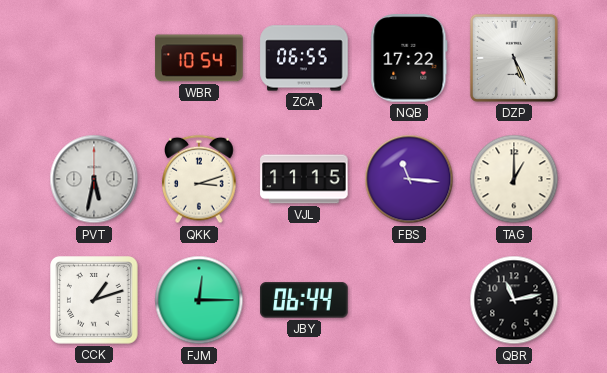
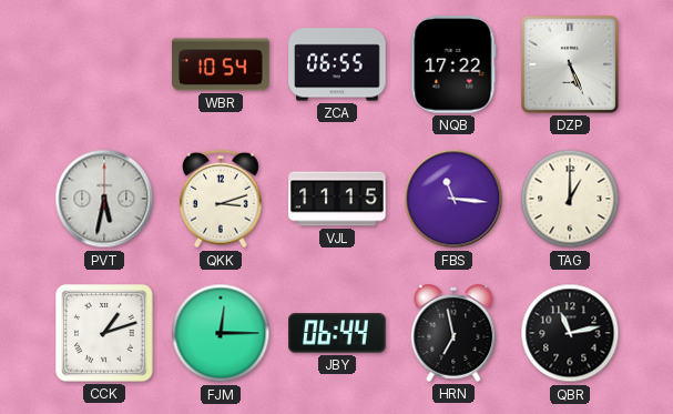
HRN: none -> 6:58
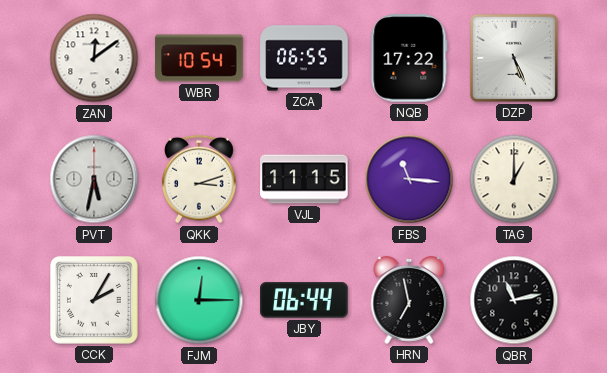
ZAN: none -> 12:09
CCK: 1:12 -> 2:05
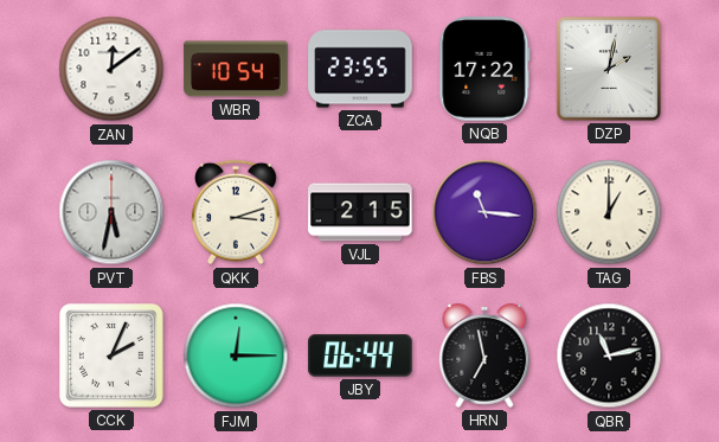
ZCA: 06:55 -> 23:55
DZP: 5:26 -> 2:02
VJL: 11:15 -> 2:15
CCK: 2:05 -> 2:04
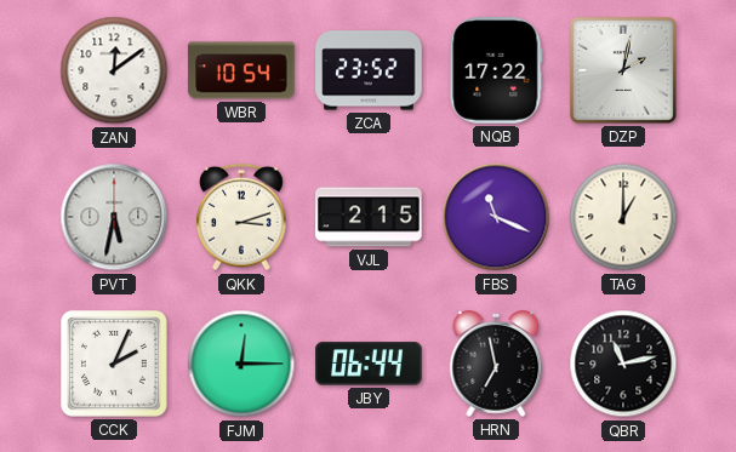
ZCA: 23:55 -> 23:52
FBS: 11:16 -> 11:19
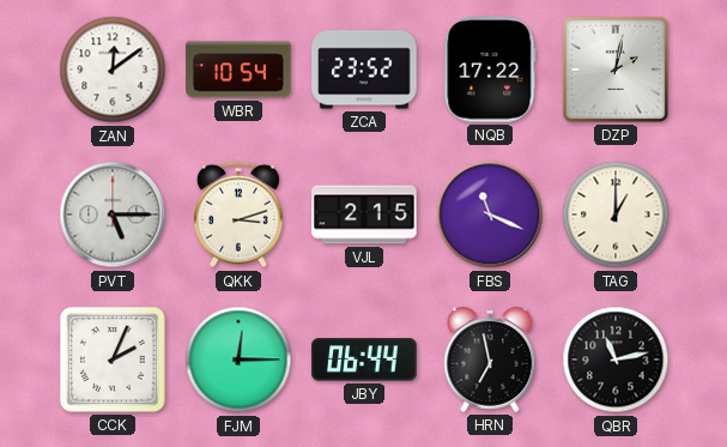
PVT: 5:32 -> 5:15
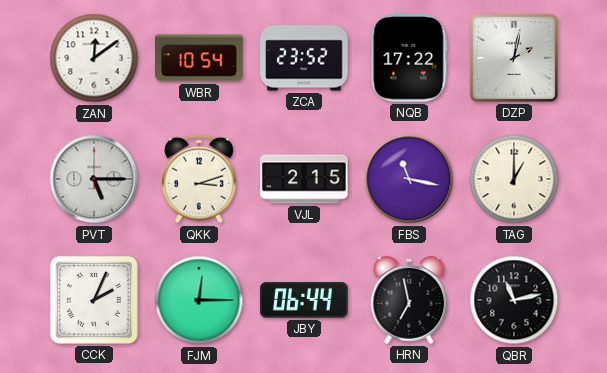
FBS: 11:19 -> 11:17
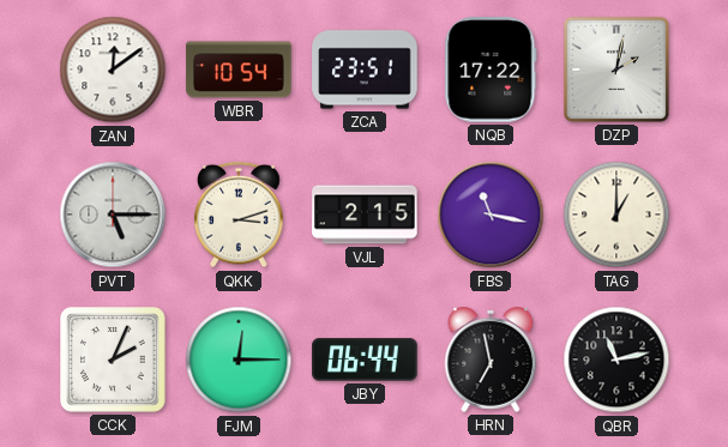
ZCA: 23:52 -> 23:51
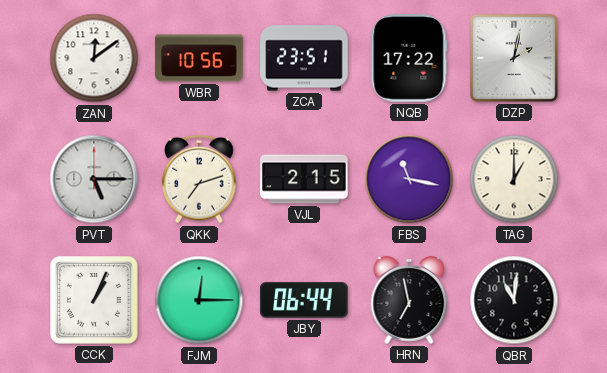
WBR: 10:54 -> 10:56
QKK: 3:12 -> 7:12
CCK: 2:04 -> 1:04
QBR: 11:13 -> 11:01
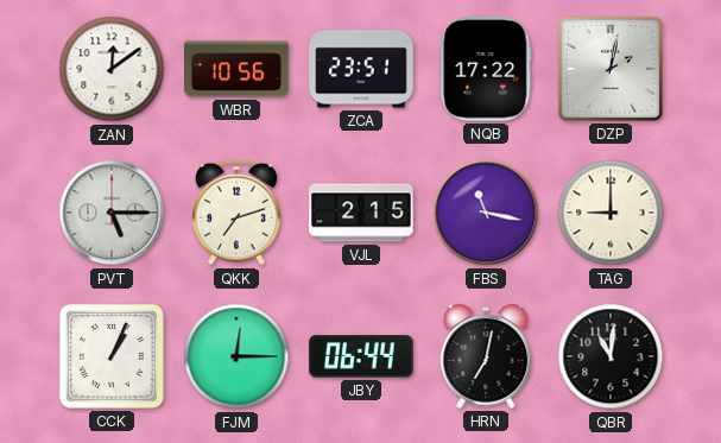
TAG: 1:00 -> 9:00
HRN: 6:58 -> 7:02
